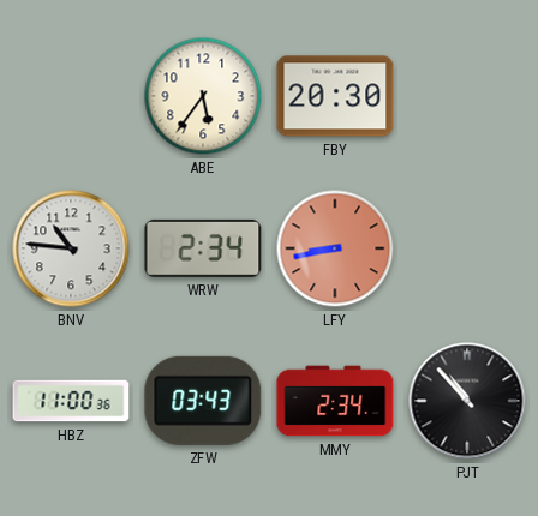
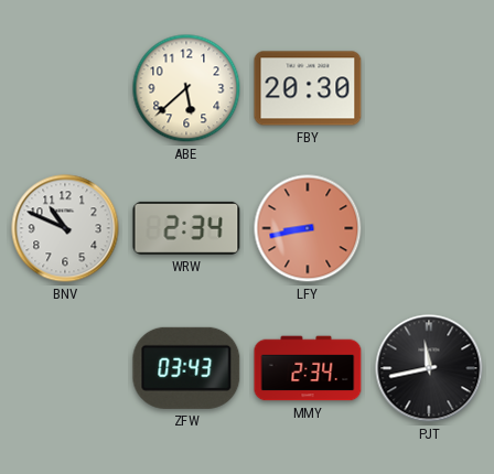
ABE: 5:36 -> 5:38
BNV: 10:46 -> 10:49
HBZ: 11:00 -> none
PJT: 10:53 -> 11:43
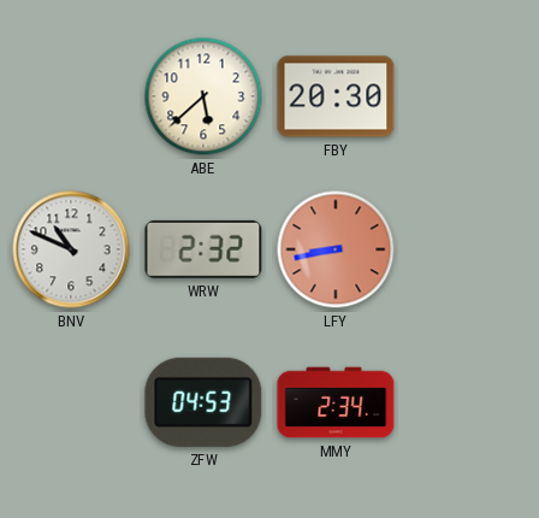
WRW: 2:34 -> 2:32
ZFW: 03:43 -> 04:53
PJT: 11:43 -> none
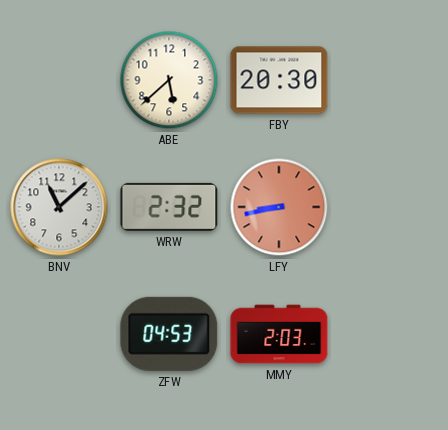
BNV: 10:49 -> 11:08
MMY: 2:34 -> 2:03
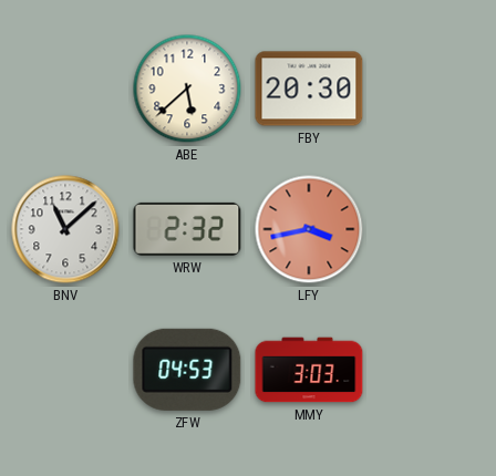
LFY: 8:43 -> 3:43
MMY: 2:03 -> 3:03
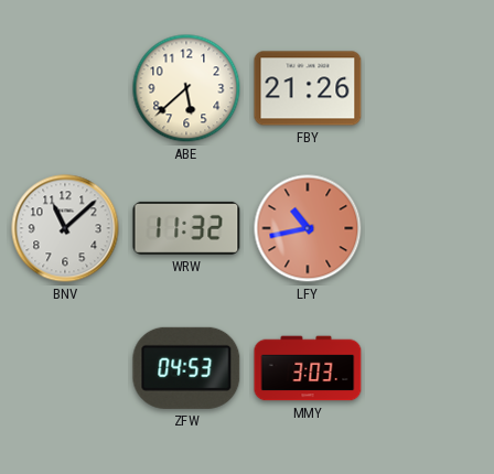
FBY: 20:30 -> 21:26
WRW: 2:32 -> 11:32
LFY: 3:43 -> 10:43
